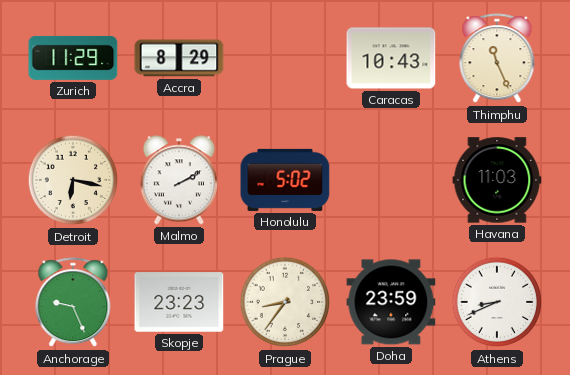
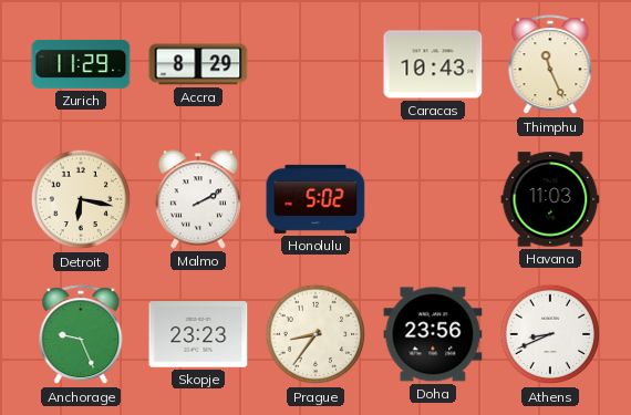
Doha: 23:59 -> 23:56
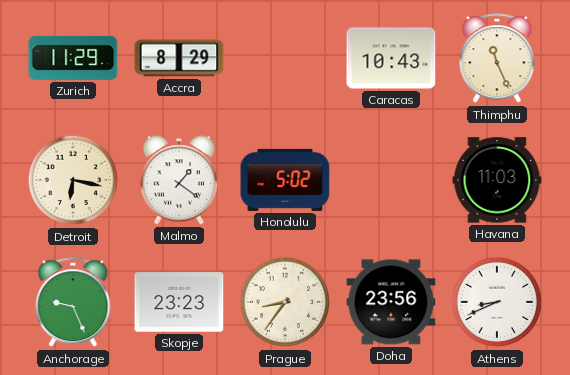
Malmo: 2:10 -> 1:21
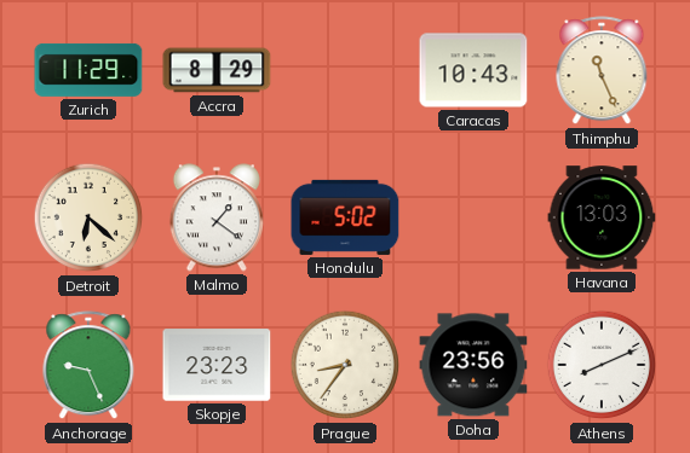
Detroit: 6:17 -> 6:22
Havana: 11:03 -> 13:03
Athens: 8:41 -> 8:11
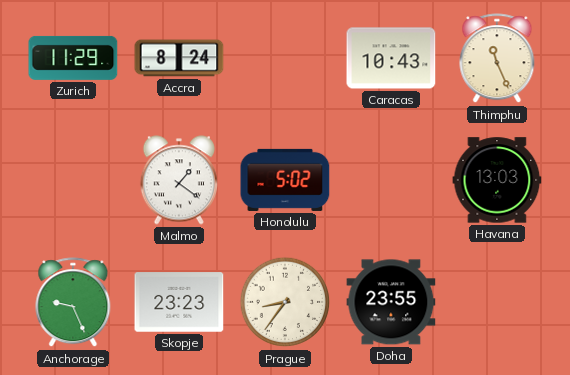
Accra: 8:29 -> 8:24
Detroit: 6:22 -> none
Doha: 23:56 -> 23:55
Athens: 8:11 -> none
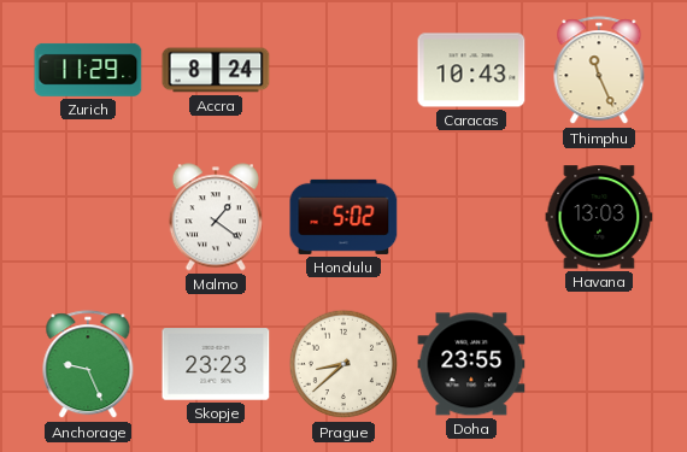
Prague: 8:36 -> 8:38
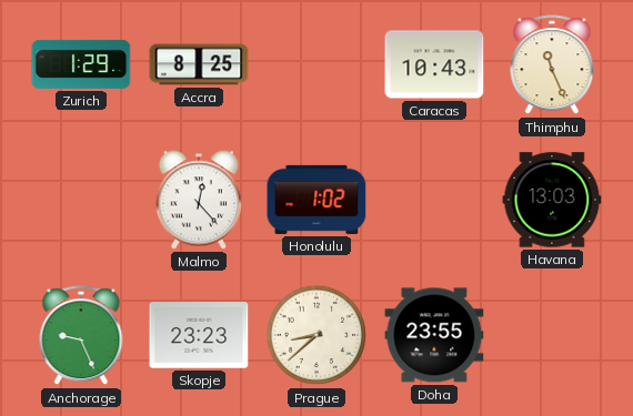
Zurich: 11:29 -> 1:29
Accra: 8:24 -> 8:25
Malmo: 1:21 -> 12:23
Honolulu: 5:02 -> 1:02
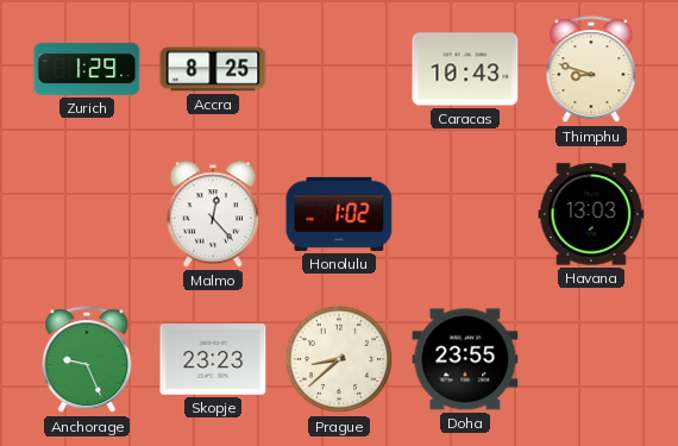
Thimphu: 11:26 -> 8:48
